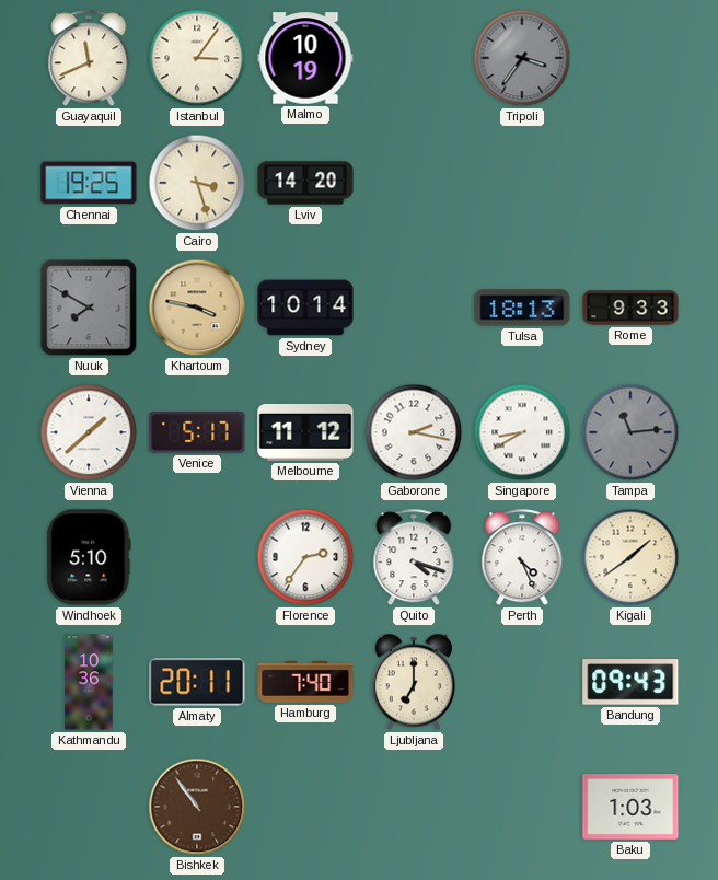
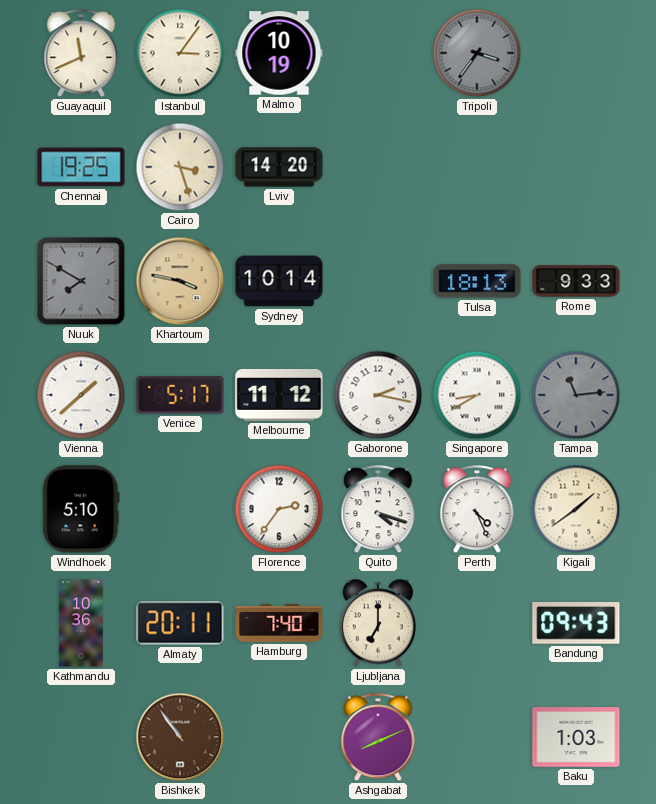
Ashgabat: none -> 8:11
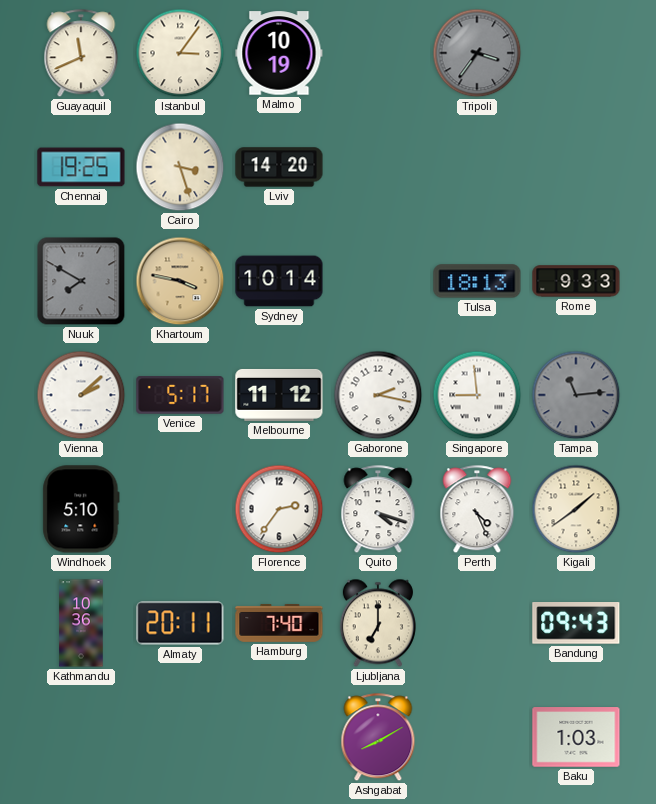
Vienna: 1:38 -> 2:08
Singapore: 8:40 -> 8:59
Bishkek: 10:54 -> none
Ashgabat: 8:11 -> 8:10
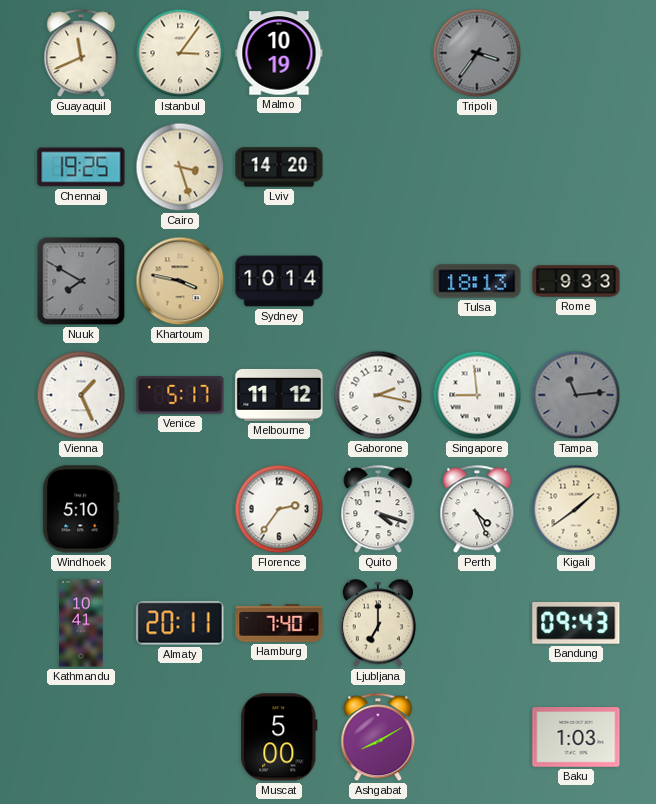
Vienna: 2:08 -> 1:26
Kathmandu: 10:36 -> 10:41
Muscat: none -> 5:00
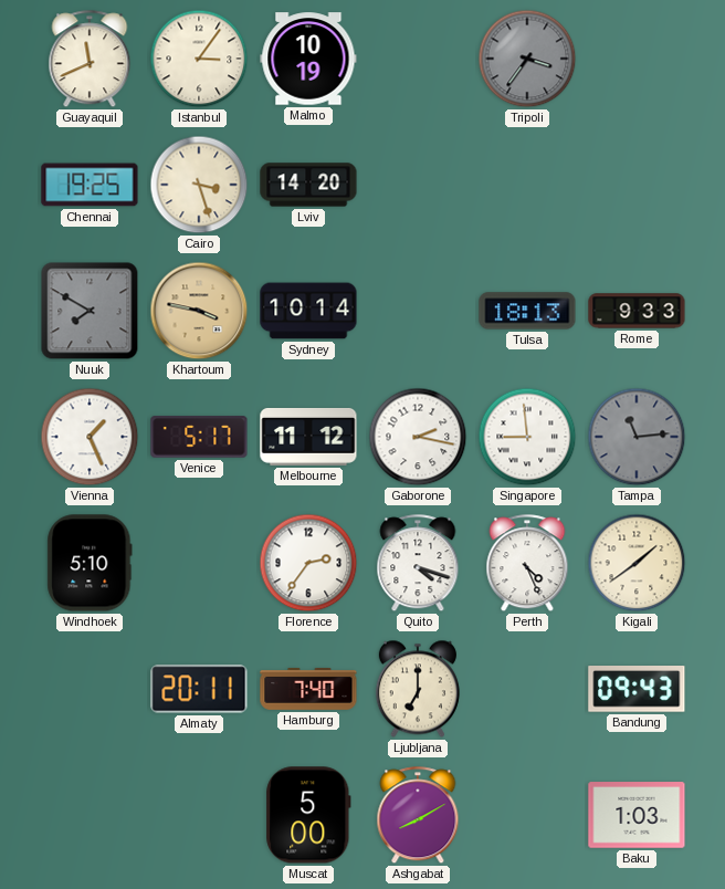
Kathmandu: 10:41 -> none
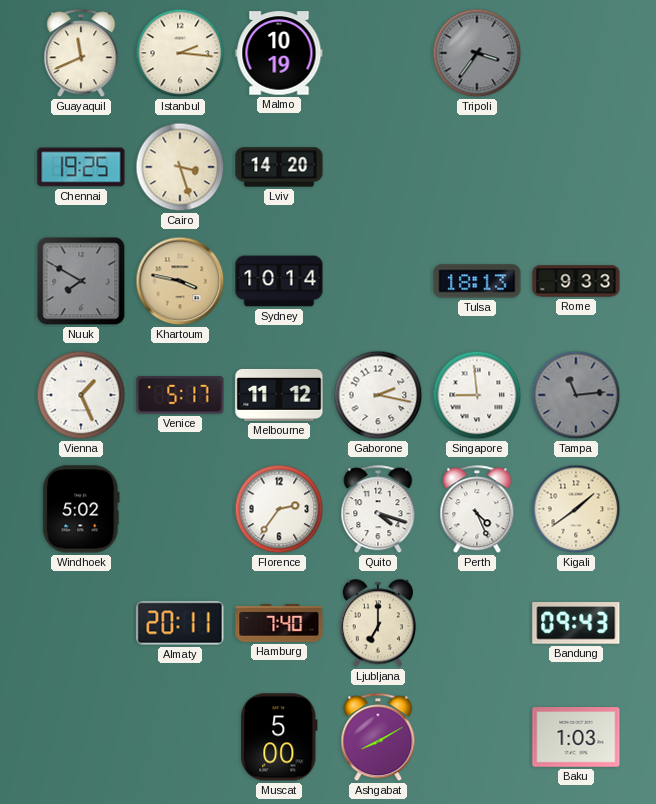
Istanbul: 3:06 -> 2:16
Windhoek: 5:10 -> 5:02
